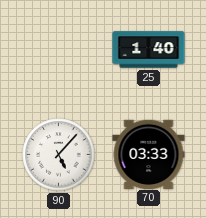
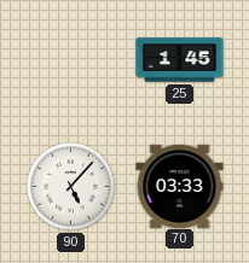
25: 1:40 -> 1:45
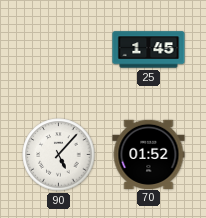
70: 03:33 -> 01:52
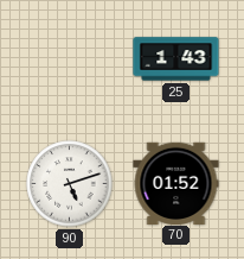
25: 1:45 -> 1:43
90: 5:07 -> 5:12
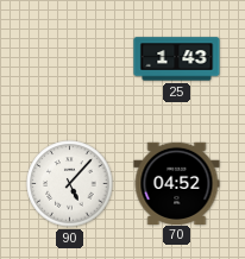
90: 5:12 -> 5:07
70: 01:52 -> 04:52
